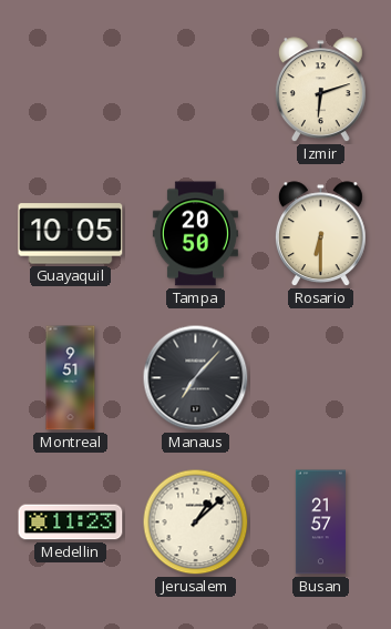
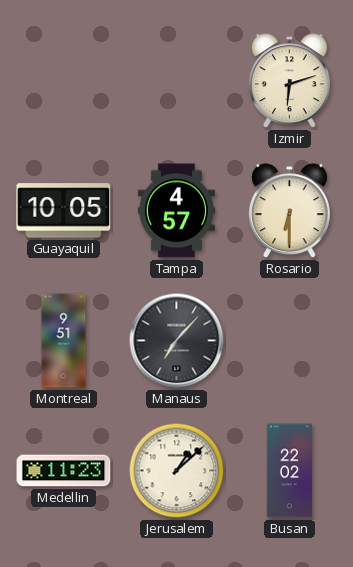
Tampa: 20:50 -> 4:57
Busan: 21:57 -> 22:02
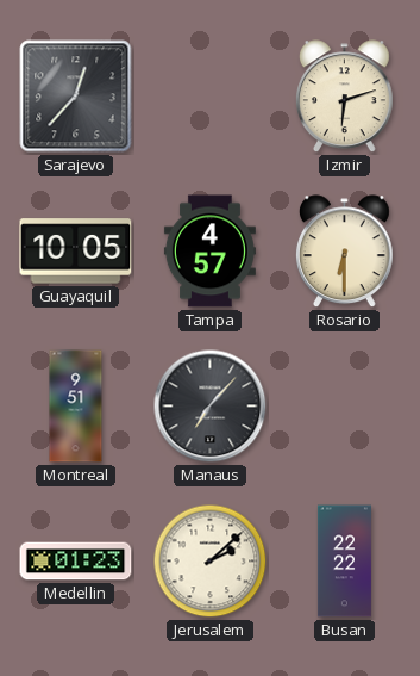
Sarajevo: none -> 12:37
Medellin: 11:23 -> 01:23
Jerusalem: 1:08 -> 2:08
Busan: 22:02 -> 22:22
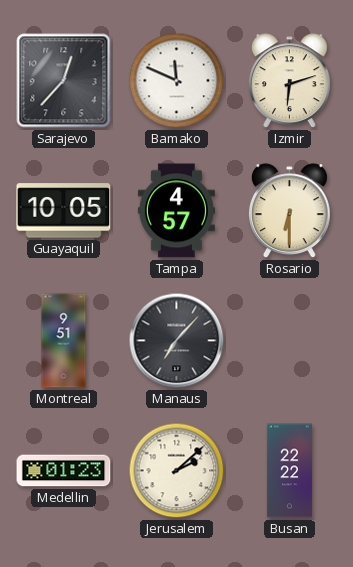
Bamako: none -> 11:49
